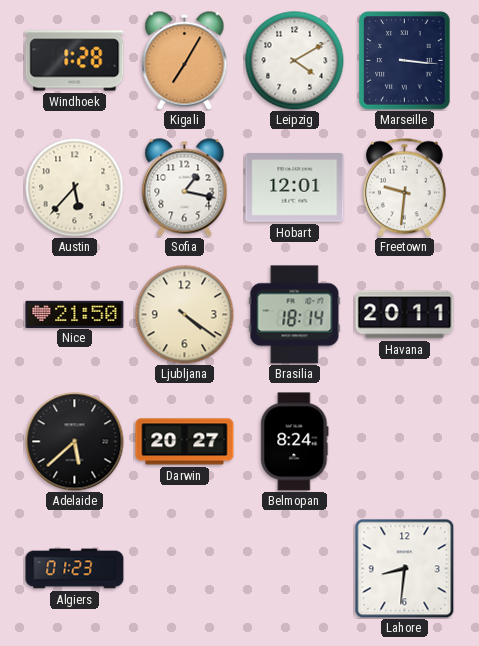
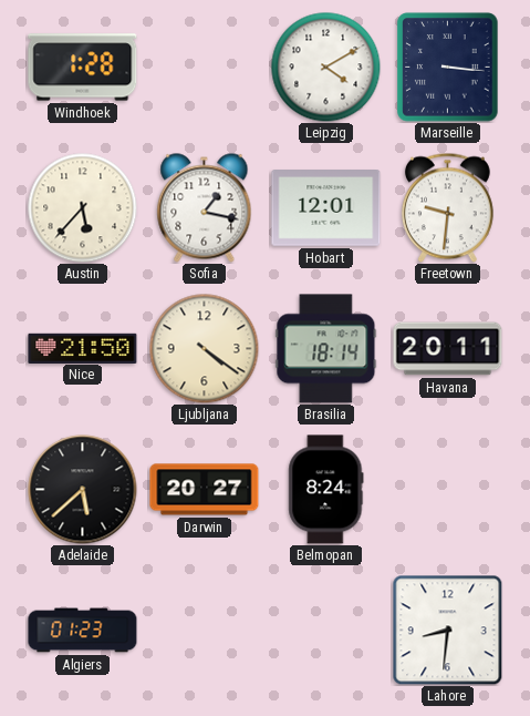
Kigali: 7:05 -> none
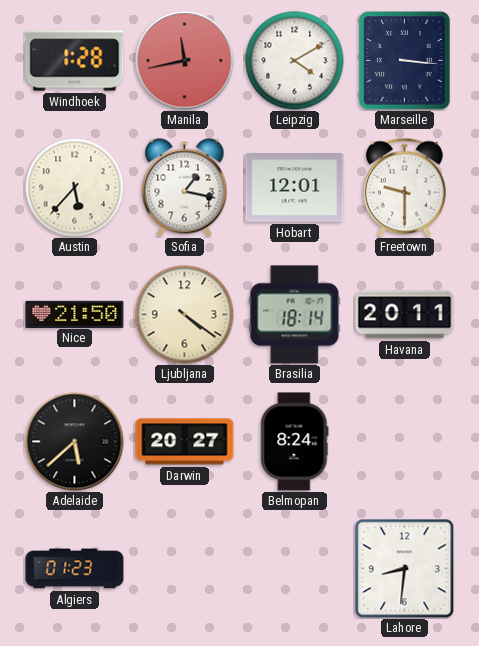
Manila: none -> 11:43
Freetown: 9:31 -> 9:30
